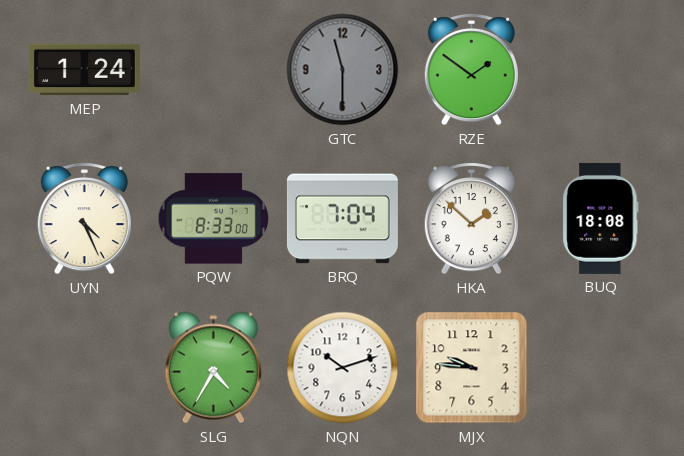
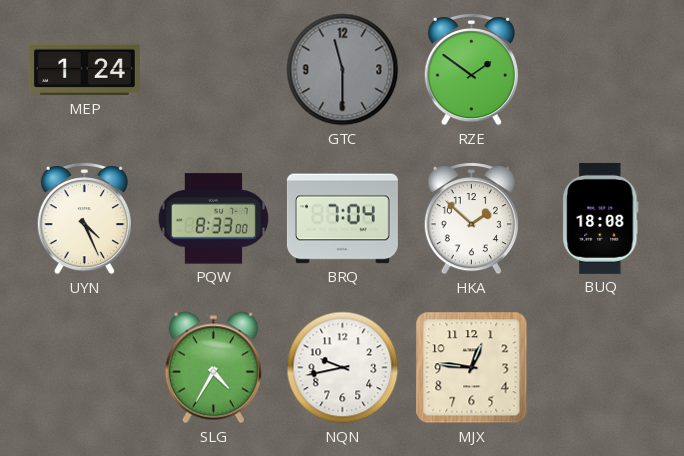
NQN: 10:12 -> 9:43
MJX: 9:46 -> 12:46
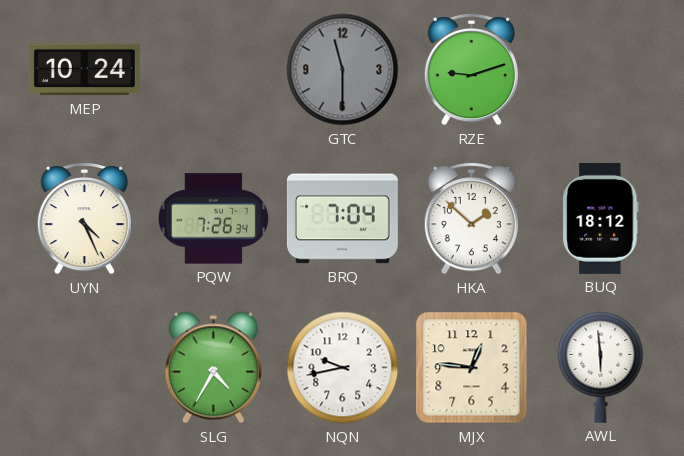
MEP: 1:24 -> 10:24
RZE: 1:51 -> 9:12
PQW: 8:33 -> 7:26
BUQ: 18:08 -> 18:12
AWL: none -> 5:59
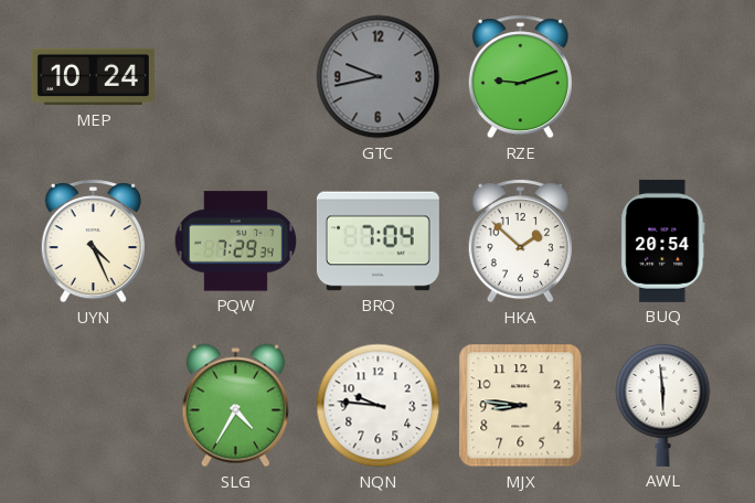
GTC: 11:30 -> 9:43
PQW: 7:26 -> 7:29
BUQ: 18:12 -> 20:54
NQN: 9:43 -> 9:46
MJX: 12:46 -> 8:46
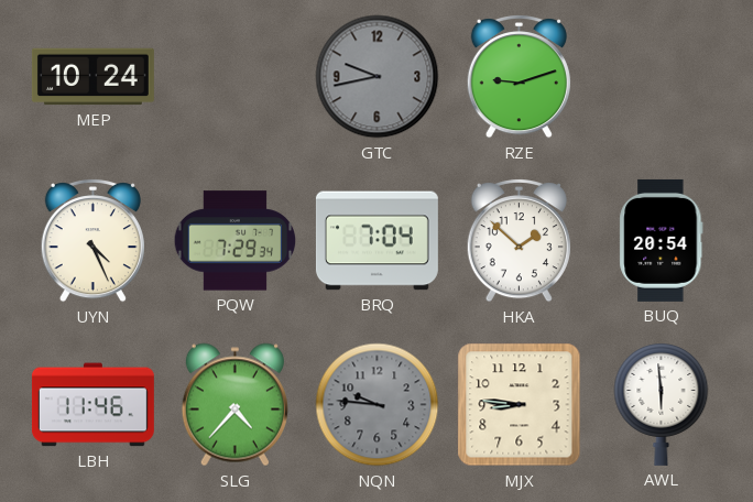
LBH: none -> 11:46
SLG: 4:35 -> 4:37
NQN dial: white -> grey
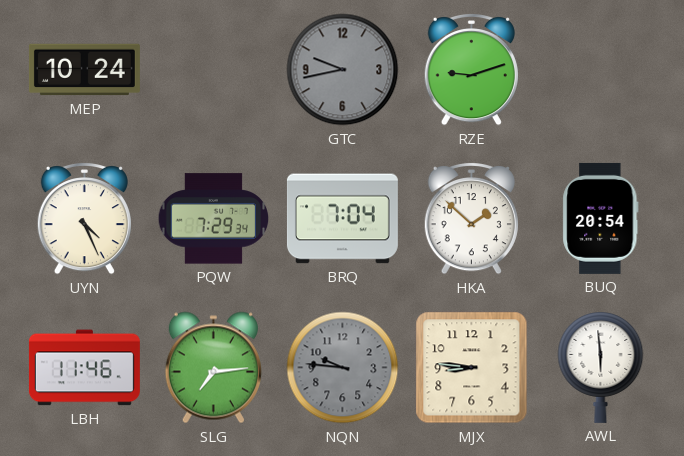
SLG: 4:37 -> 7:14
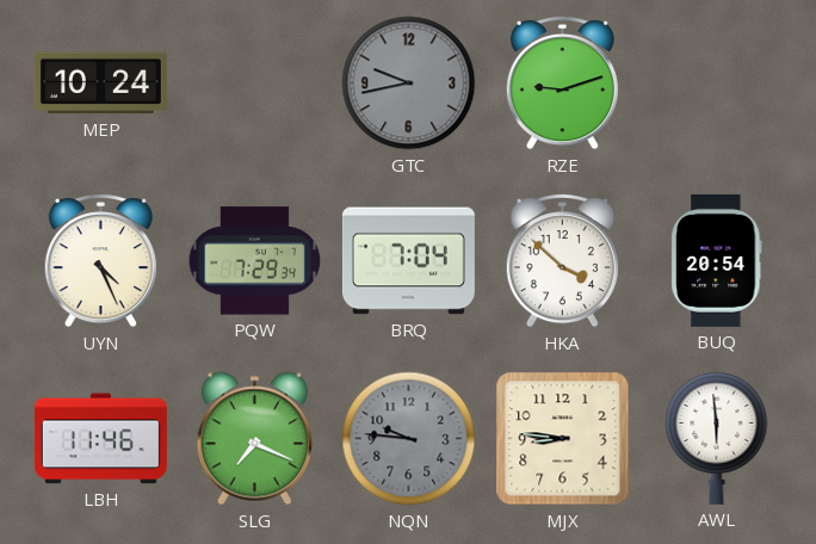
HKA: 1:52 -> 3:52
SLG: 7:14 -> 7:19
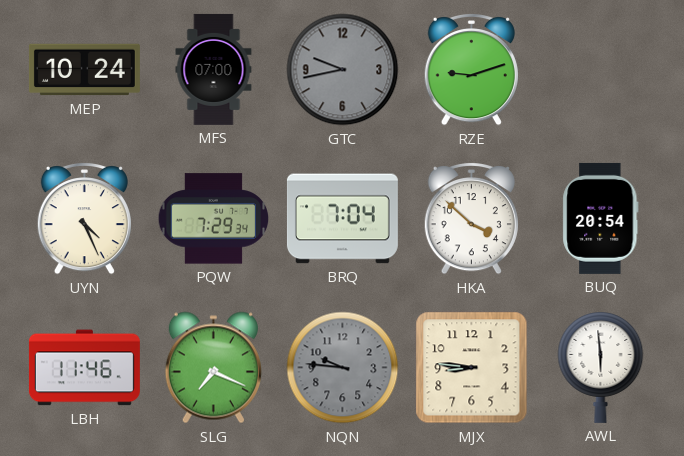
MFS: none -> 07:00
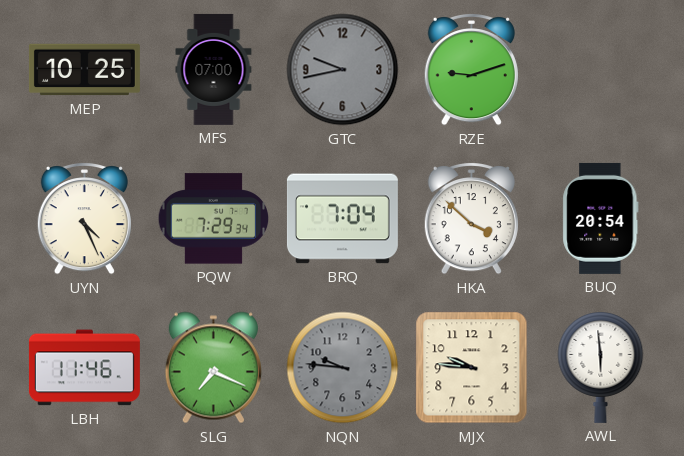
MEP: 10:24 -> 10:25
MJX: 8:46 -> 9:46
